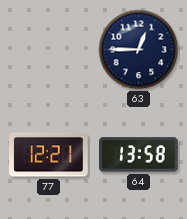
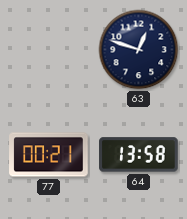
63: 12:45 -> 12:48
77: 12:21 -> 00:21
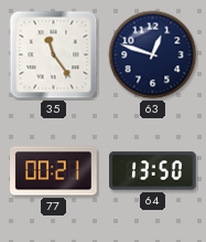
35: none -> 11:24
64: 13:58 -> 13:50
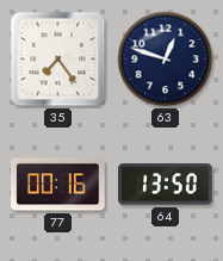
35: 11:24 -> 7:24
77: 00:21 -> 00:16
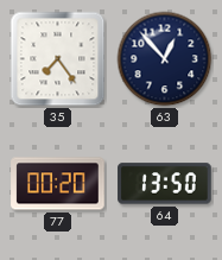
63: 12:48 -> 12:53
77: 00:16 -> 00:20
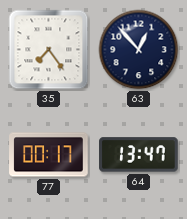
77: 00:20 -> 00:17
64: 13:50 -> 13:47
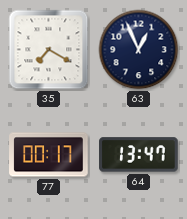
35: 7:24 -> 7:20
63: 12:53 -> 12:56
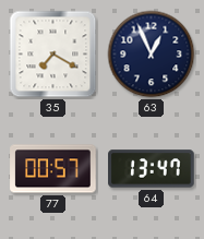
77: 00:17 -> 00:57
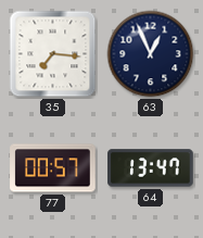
35: 7:20 -> 7:16
